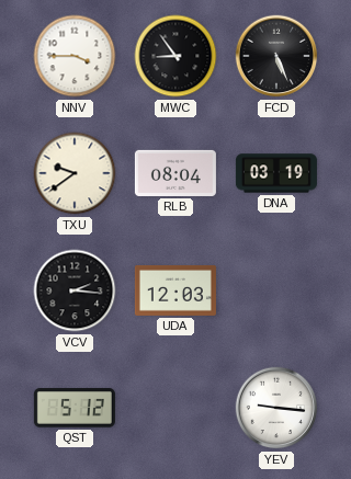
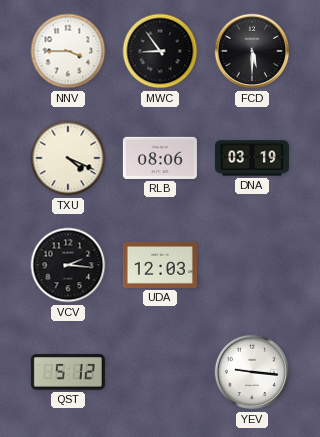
FCD: 5:26 -> 5:30
TXU: 9:39 -> 4:19
RLB: 08:04 -> 08:06
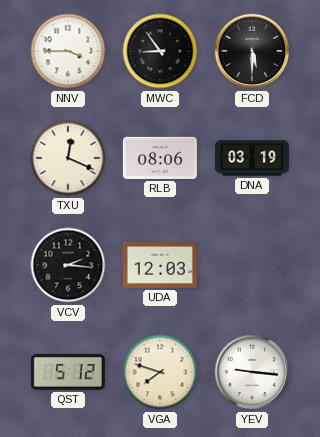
TXU: 4:19 -> 12:19
VGA: none -> 7:48
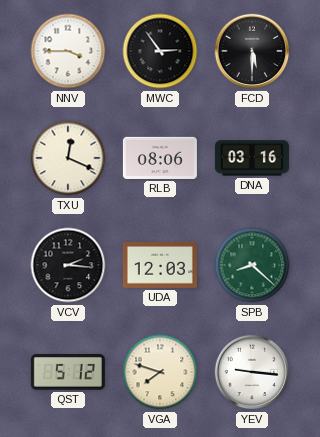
MWC: 8:54 -> 2:54
DNA: 03:19 -> 03:16
SPB: none -> 8:22
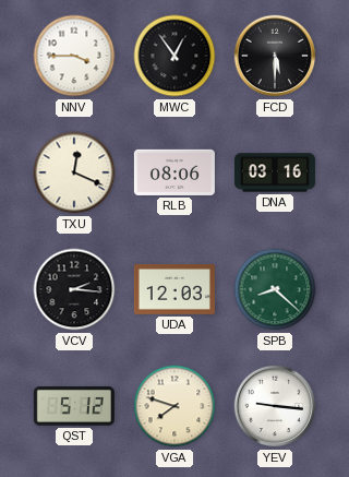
MWC: 2:54 -> 12:54
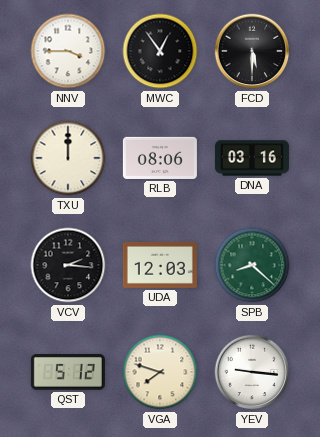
TXU: 12:19 -> 12:00
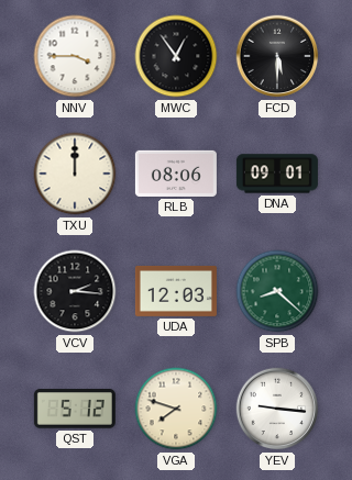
DNA: 03:16 -> 09:01
